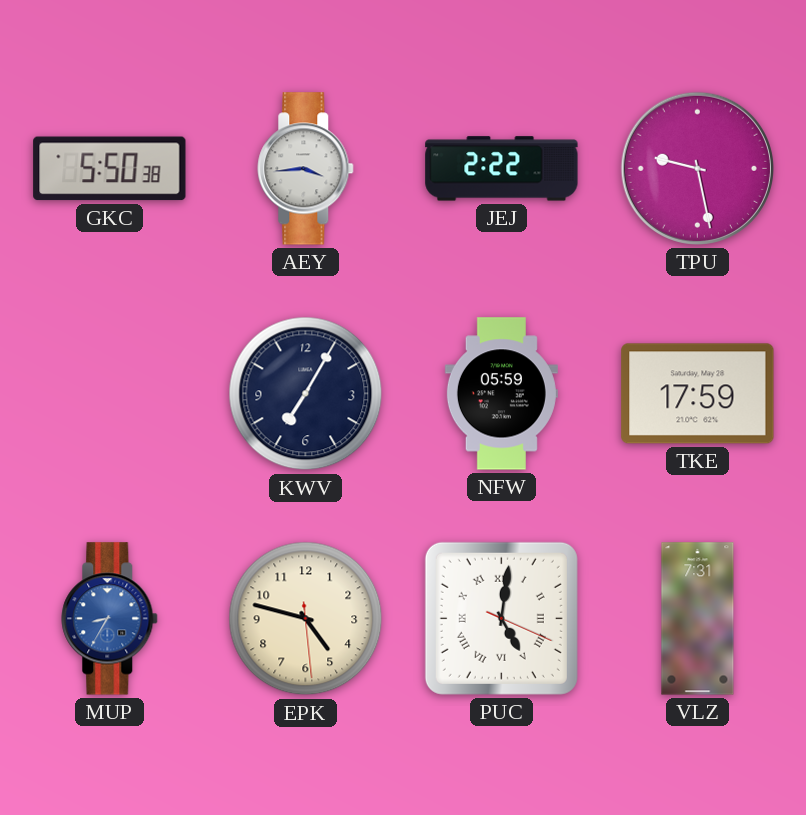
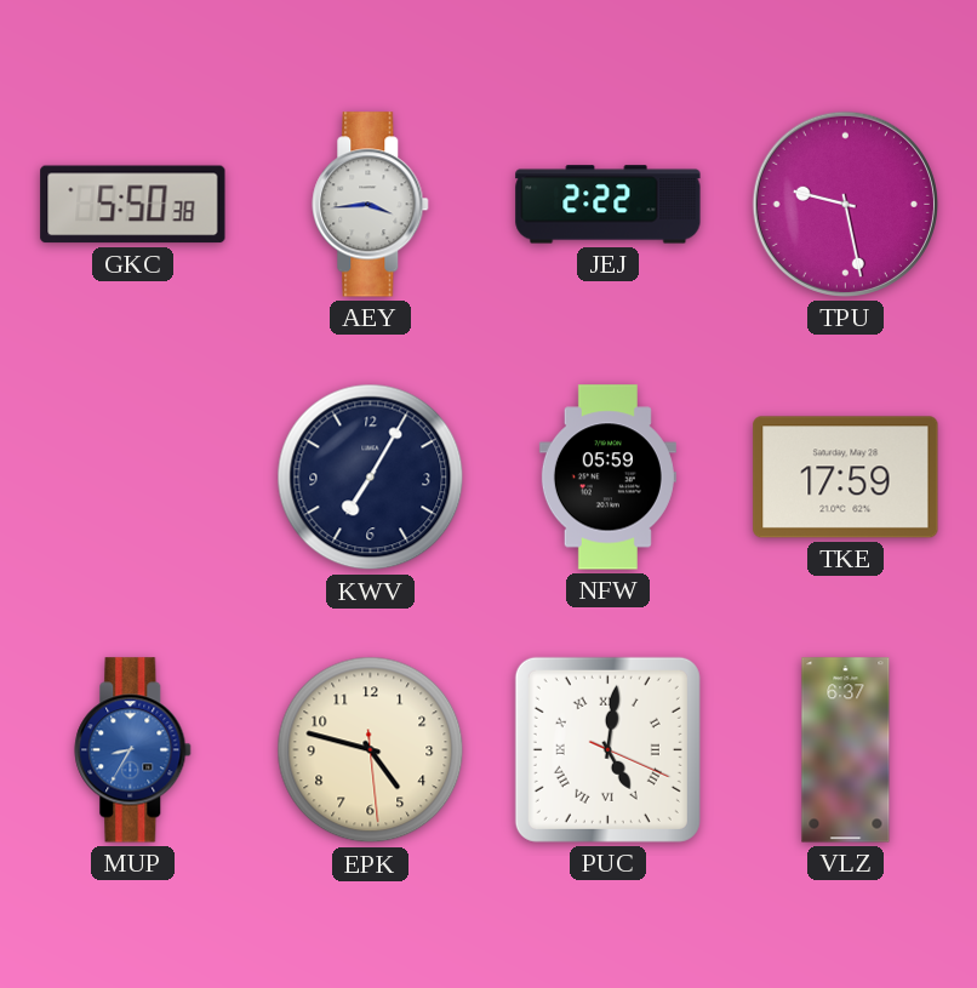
VLZ: 7:31 -> 6:37
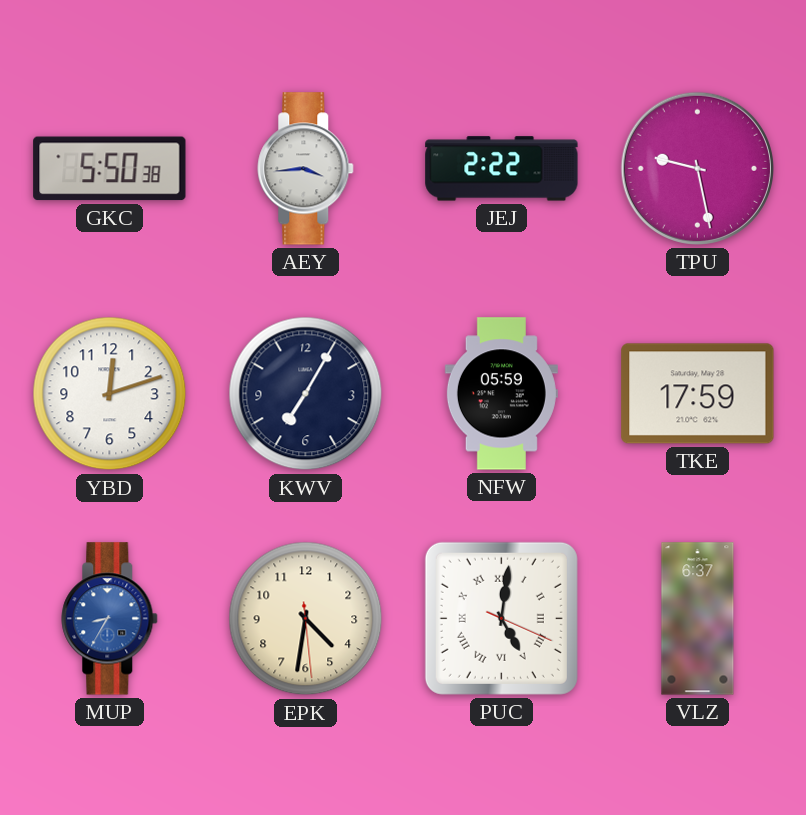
YBD: none -> 12:12
EPK: 4:47 -> 4:31
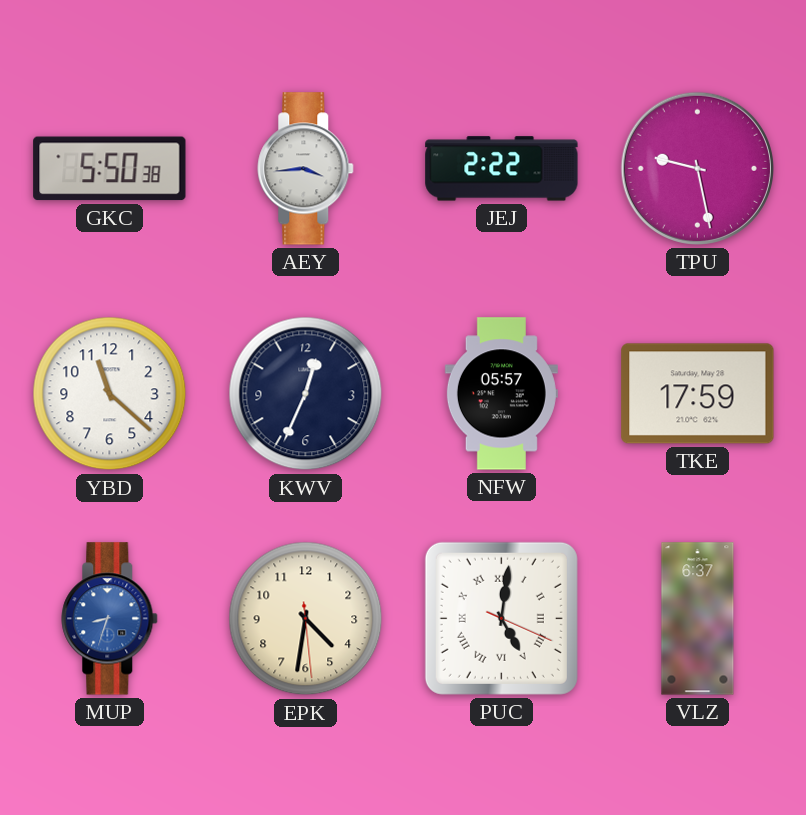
YBD: 12:12 -> 11:22
KWV: 7:05 -> 12:34
NFW: 05:59 -> 05:57
MUP: 8:35 -> 8:33
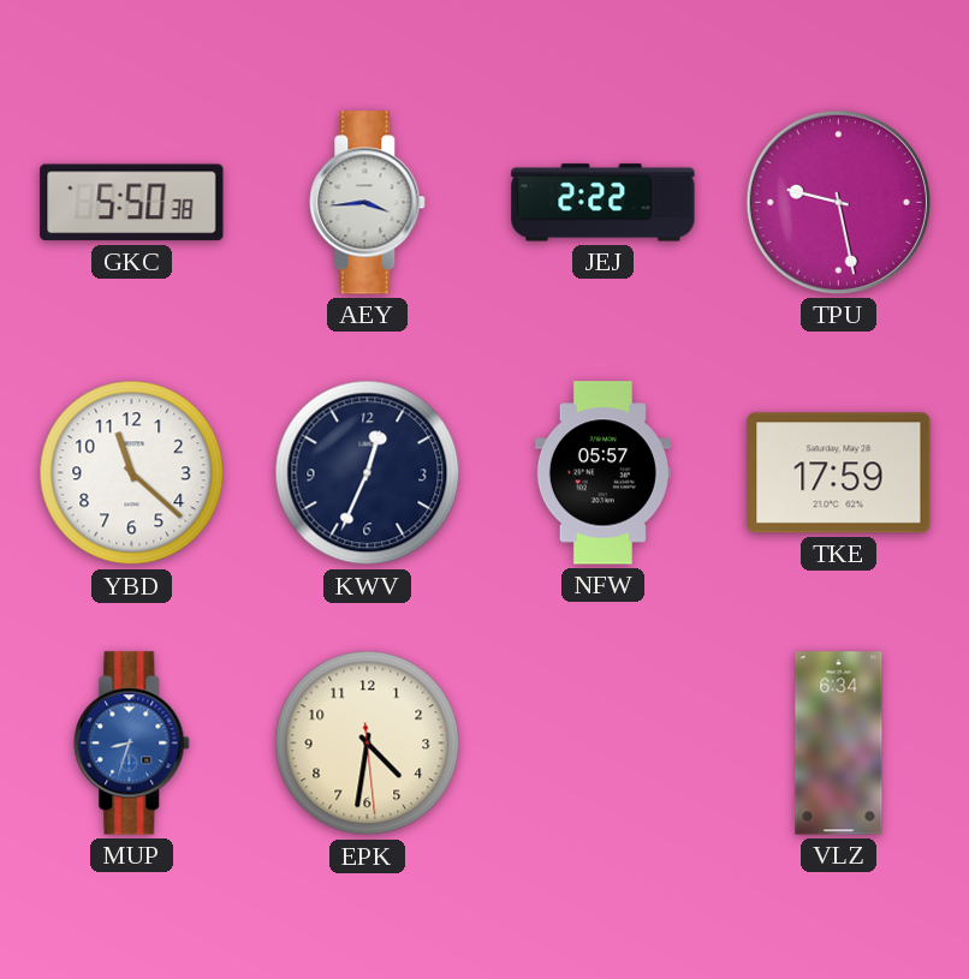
PUC: 5:01 -> none
VLZ: 6:37 -> 6:34
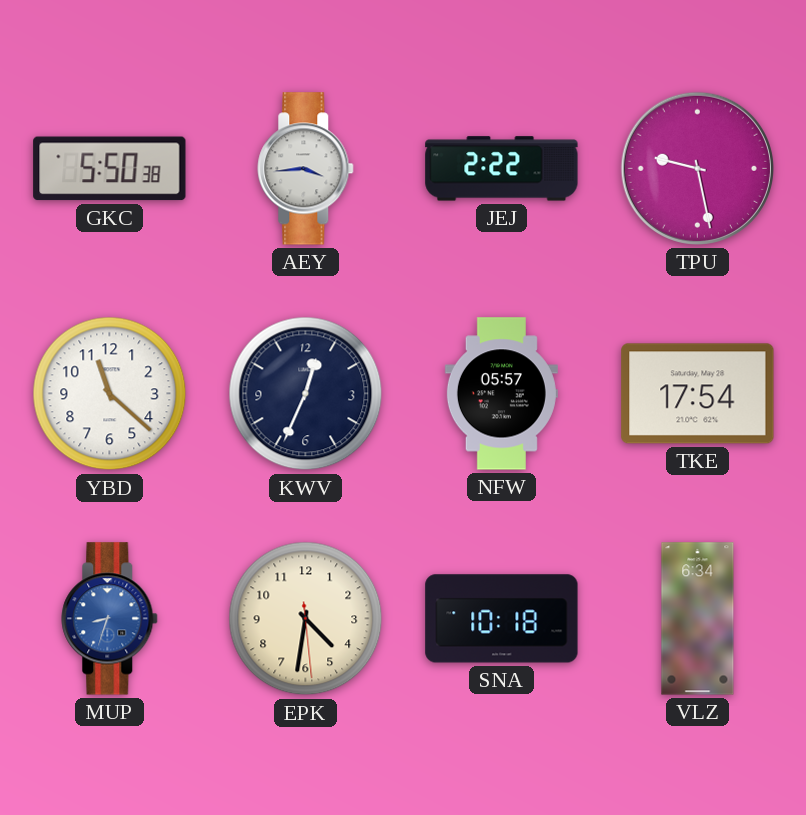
TKE: 17:59 -> 17:54
SNA: none -> 10:18
